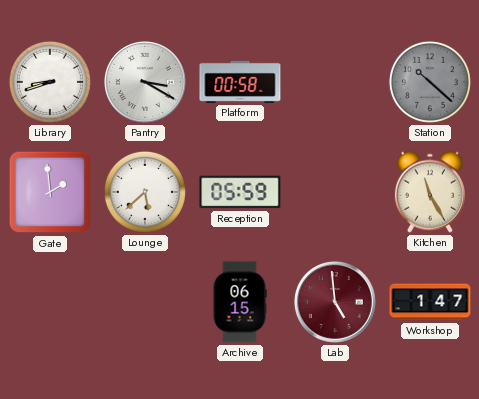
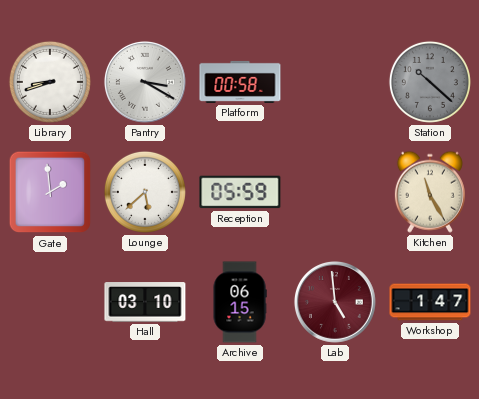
Hall: none -> 03:10
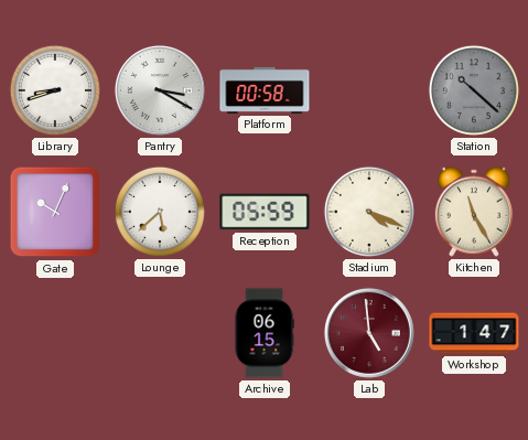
Gate: 1:59 -> 10:04
Stadium: none -> 4:19
Hall: 03:10 -> none
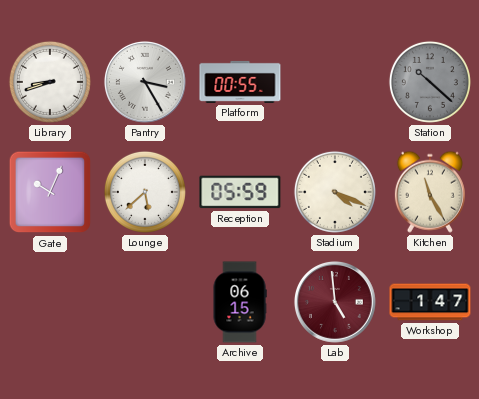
Pantry: 3:20 -> 3:25
Platform: 00:58 -> 00:55
